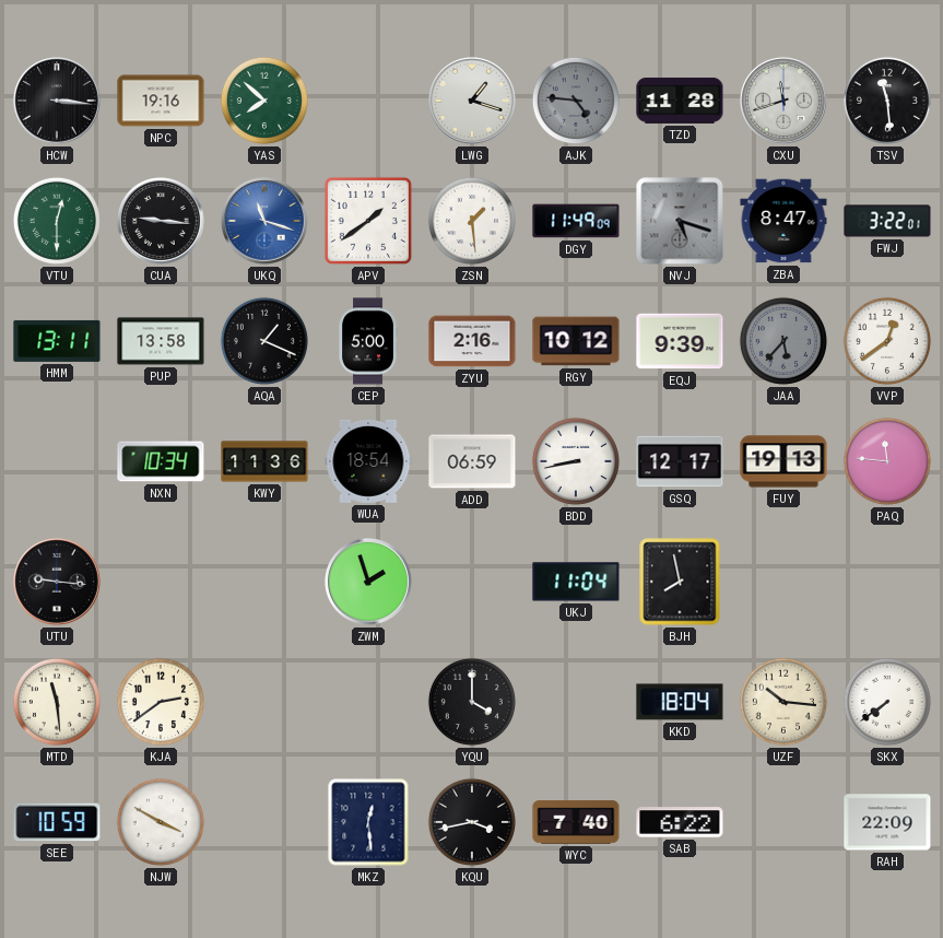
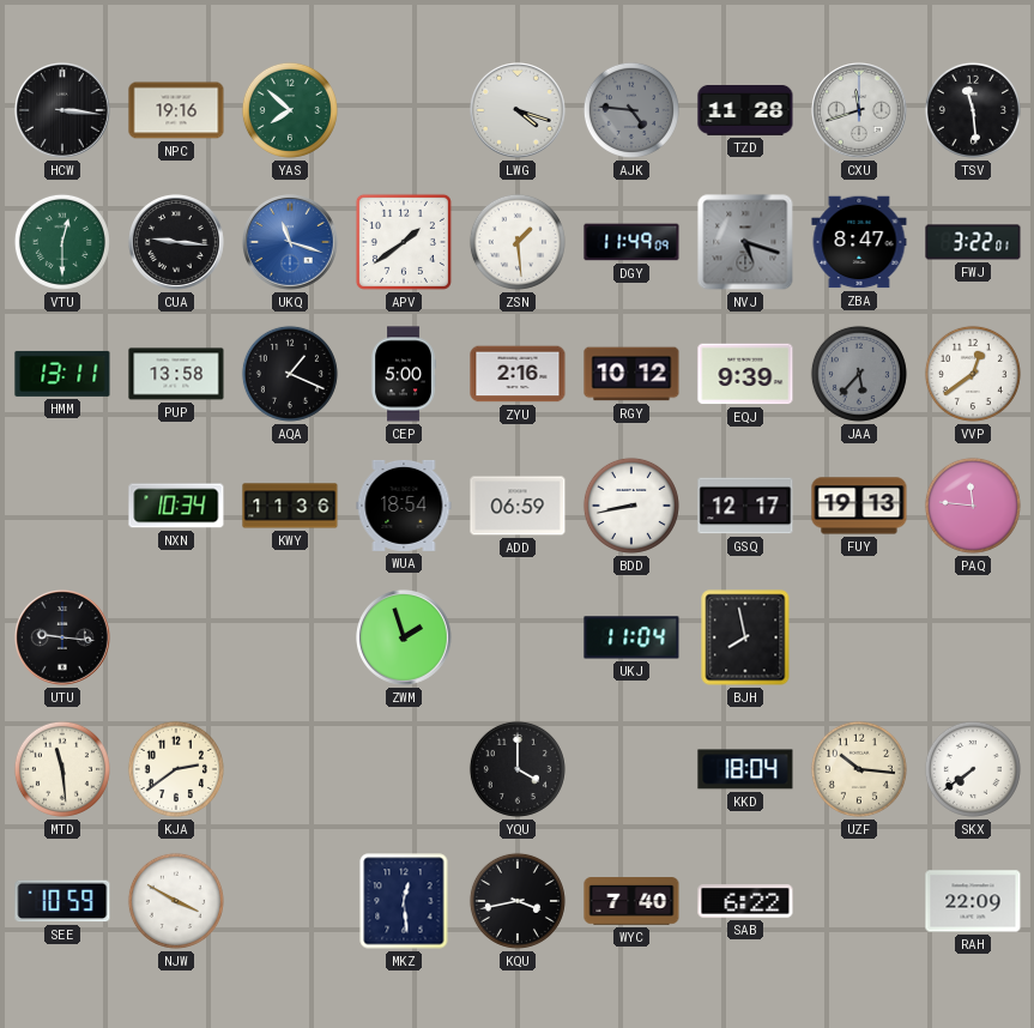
LWG: 1:18 -> 4:18
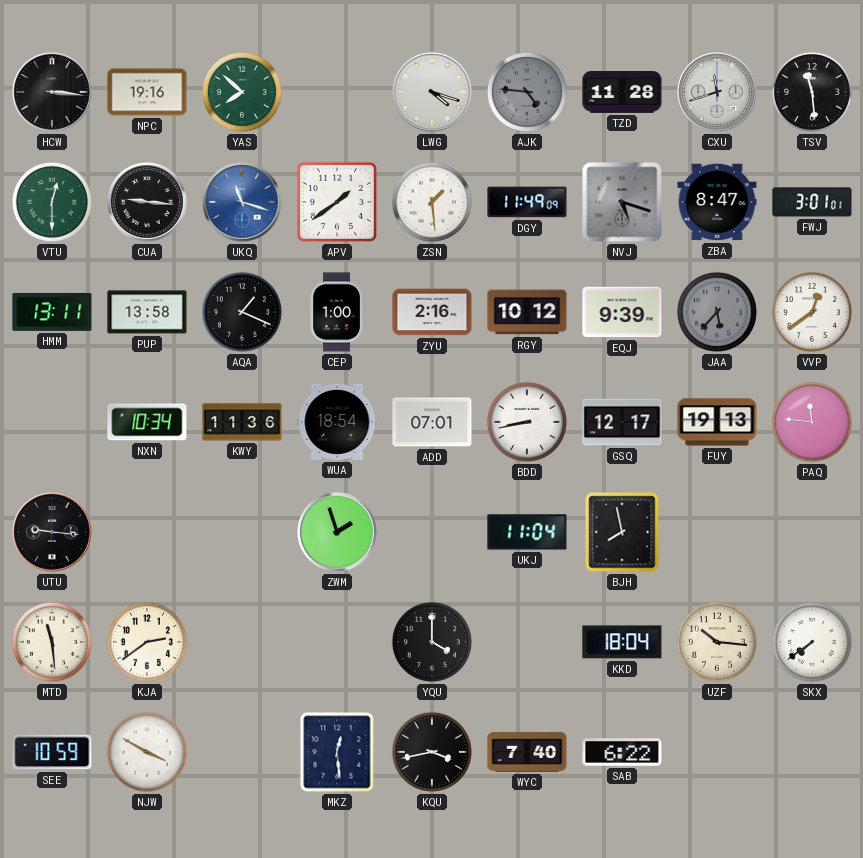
FWJ: 3:22 -> 3:01
CEP: 5:00 -> 1:00
ADD: 06:59 -> 07:01
RAH: 22:09 -> none
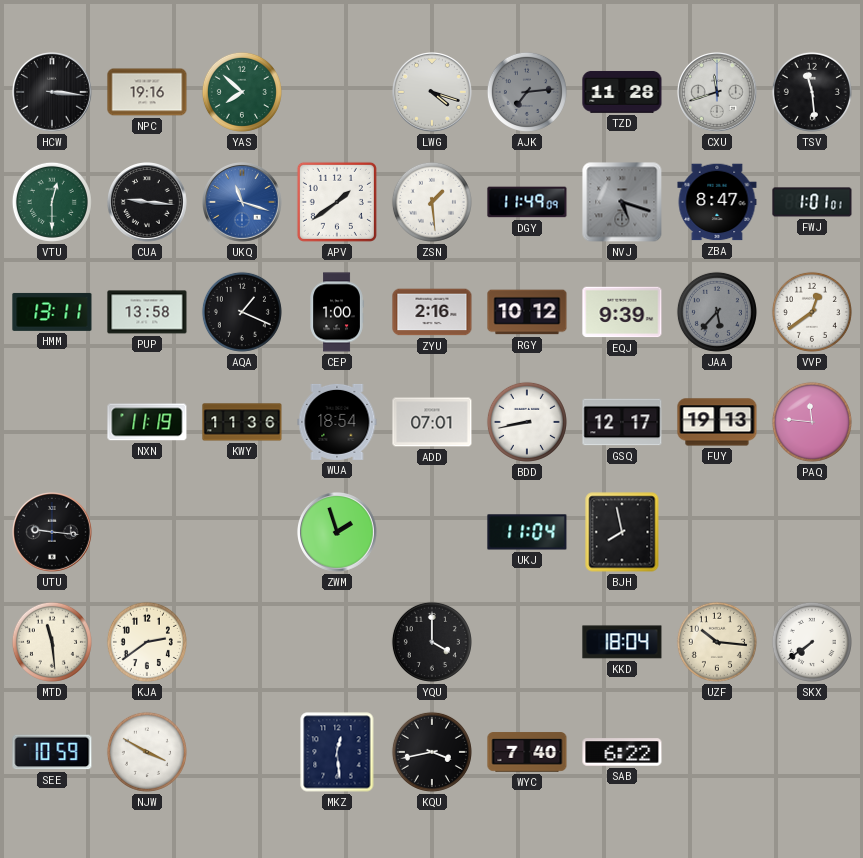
AJK: 4:46 -> 7:14
FWJ: 3:01 -> 1:01
NXN: 10:34 -> 11:19
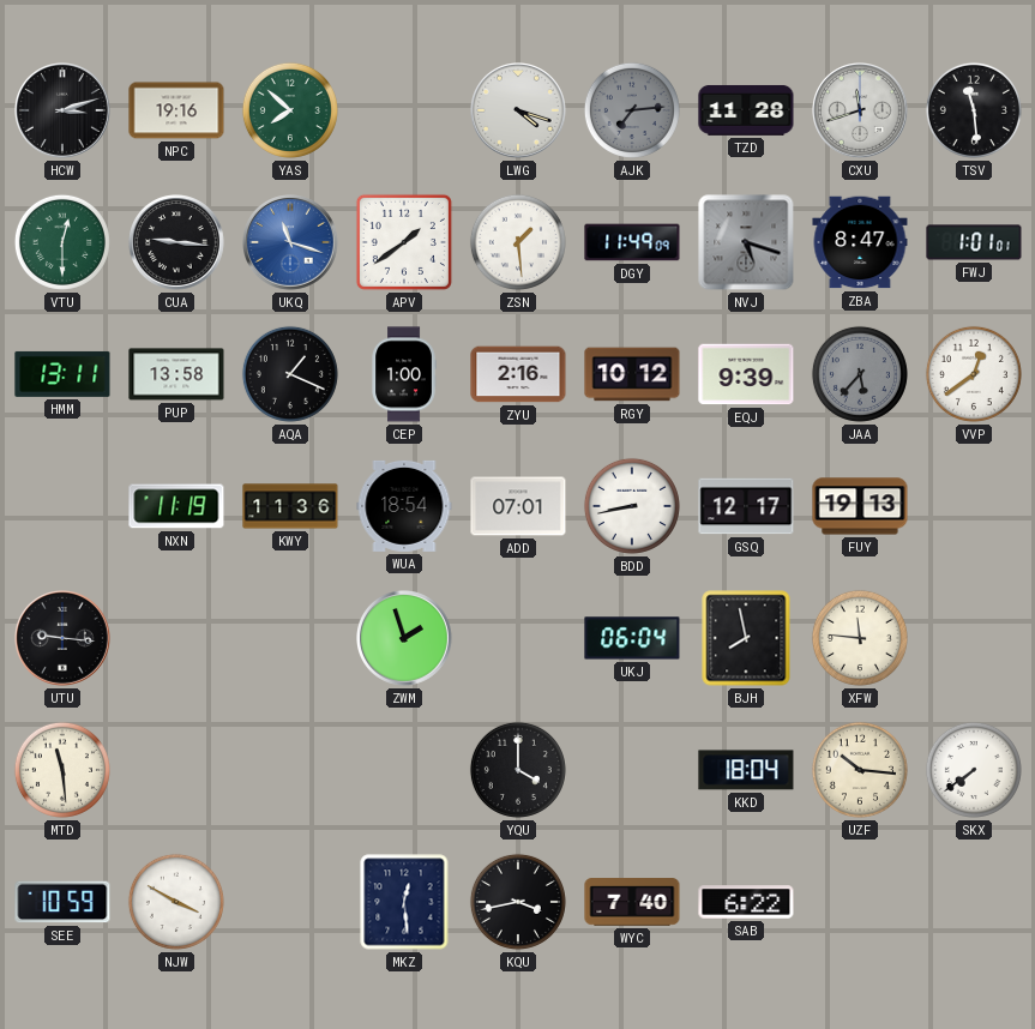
HCW: 3:16 -> 3:12
PAQ: 11:46 -> none
UKJ: 11:04 -> 06:04
XFW: none -> 11:46
KJA: 2:39 -> none
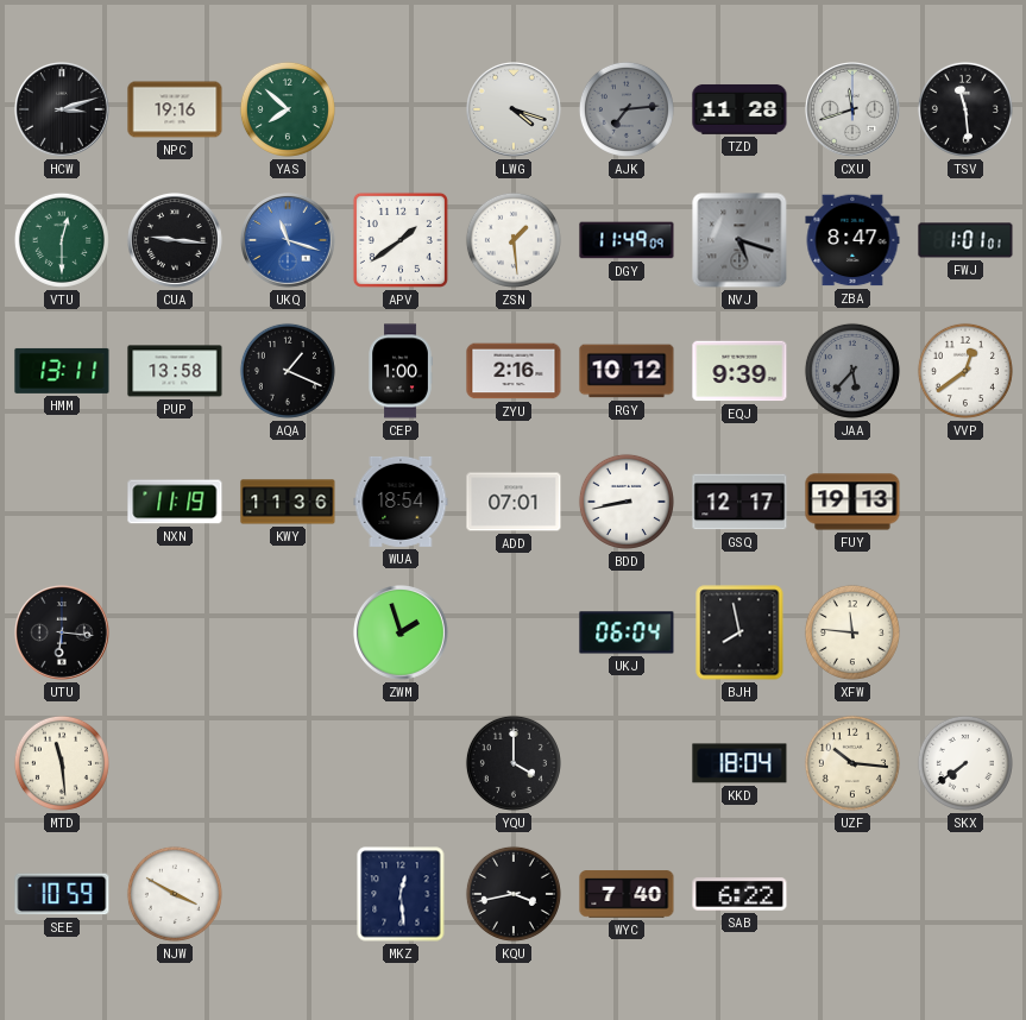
UTU: 9:16 -> 6:16
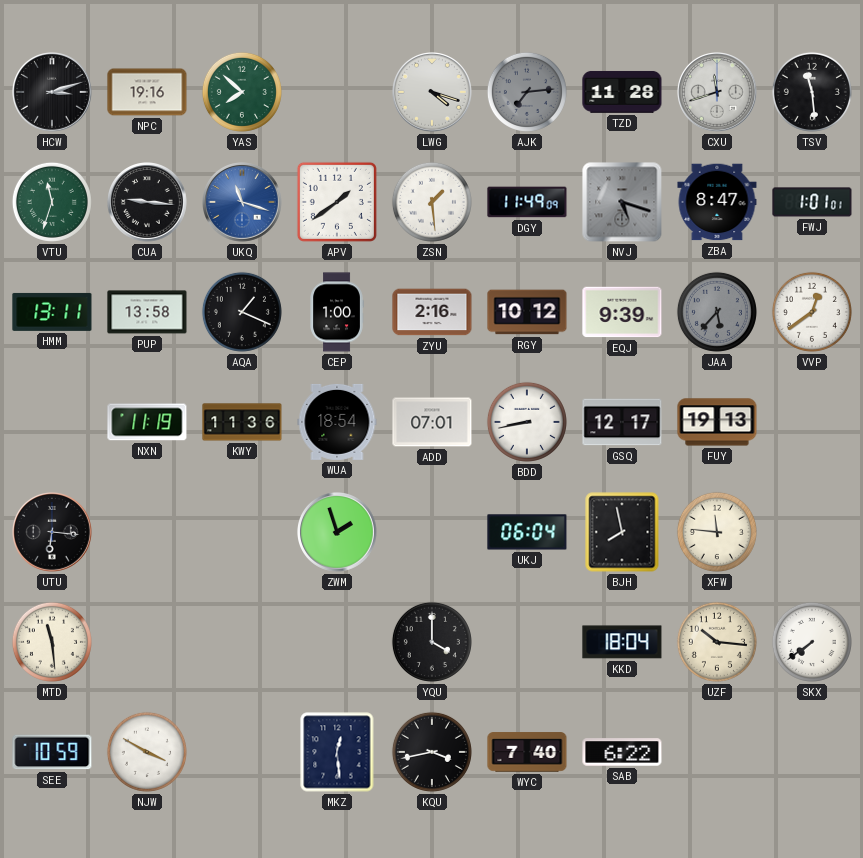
VTU: 12:30 -> 11:33
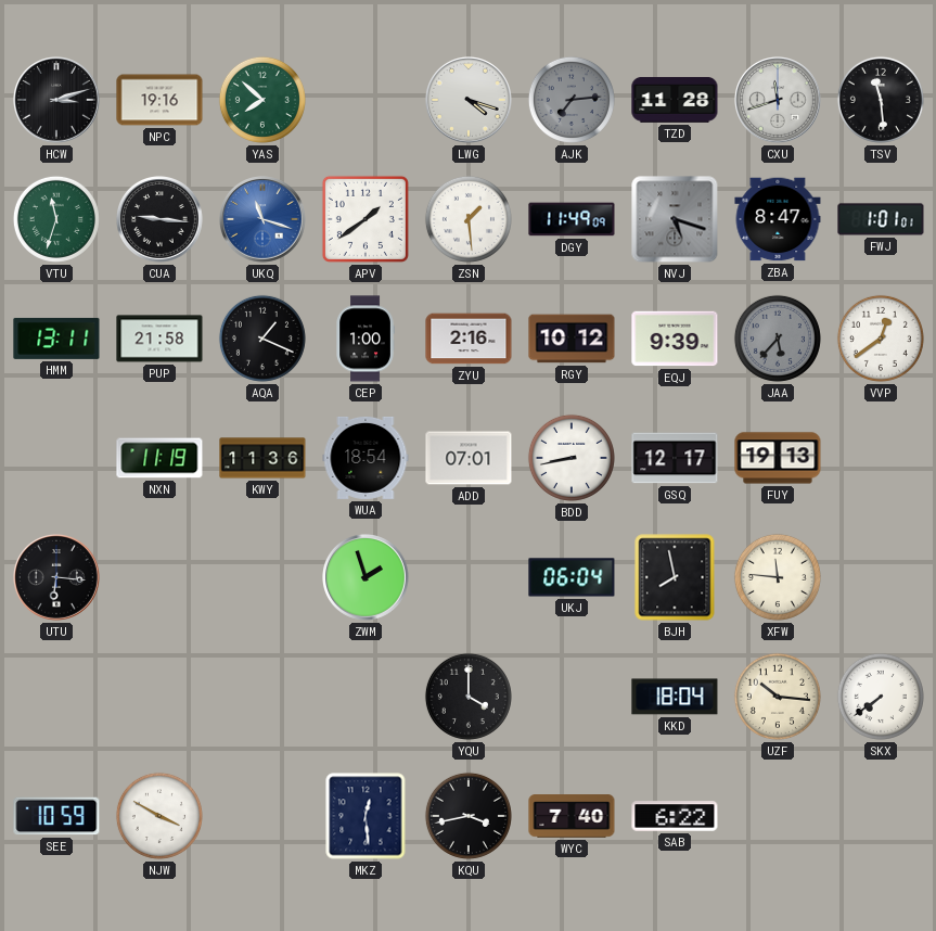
PUP: 13:58 -> 21:58
MTD: 11:29 -> none
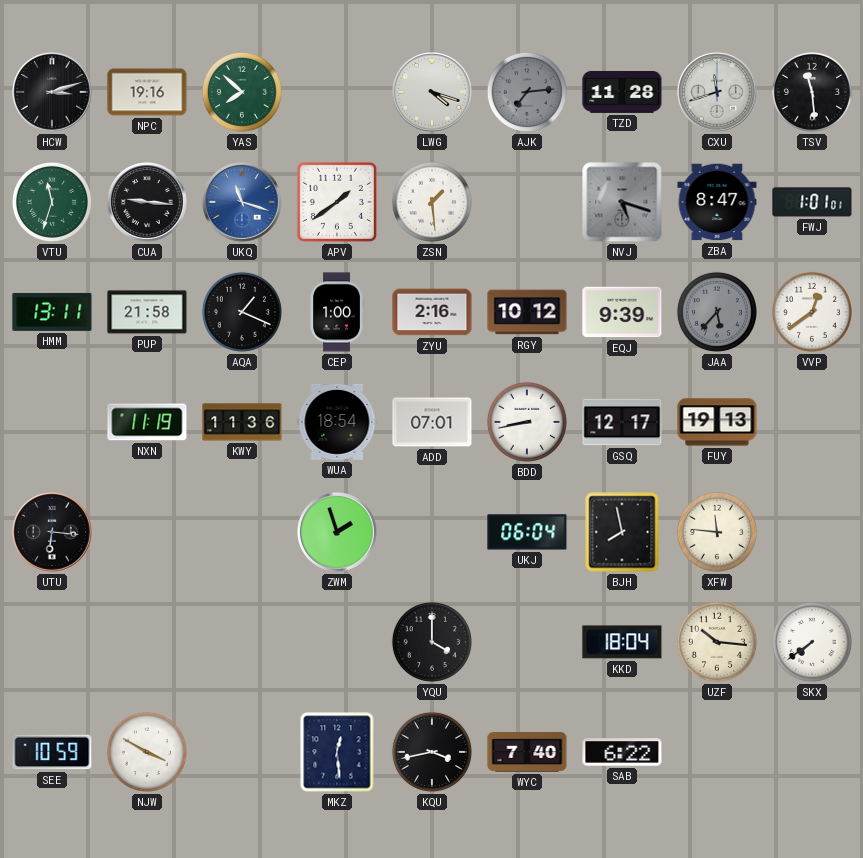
DGY: 11:49 -> none
